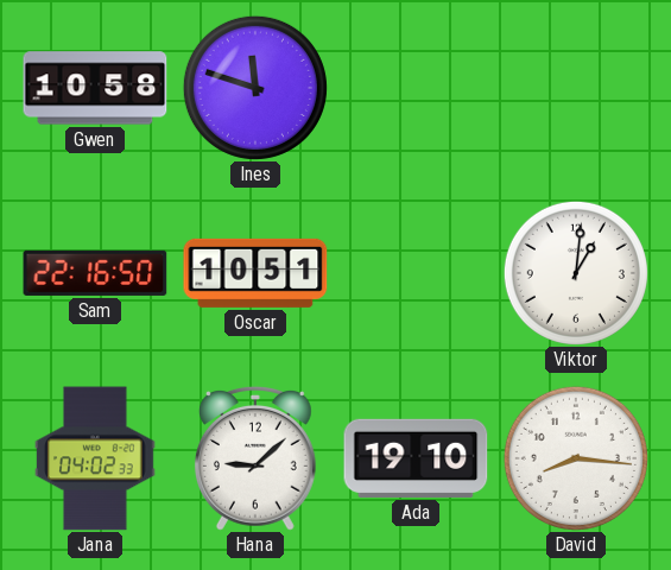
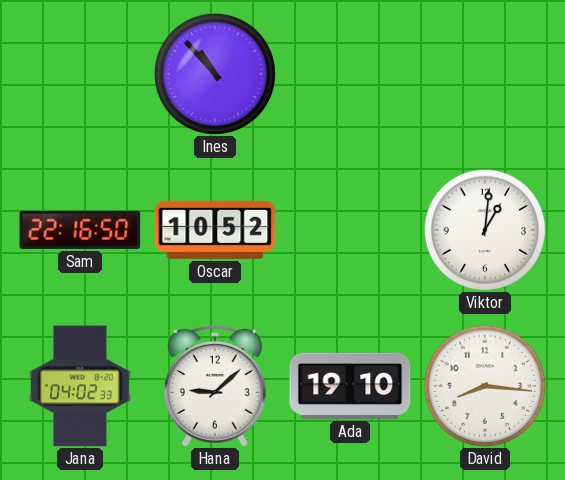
Gwen: 10:58 -> none
Ines: 11:48 -> 10:53
Oscar: 10:51 -> 10:52
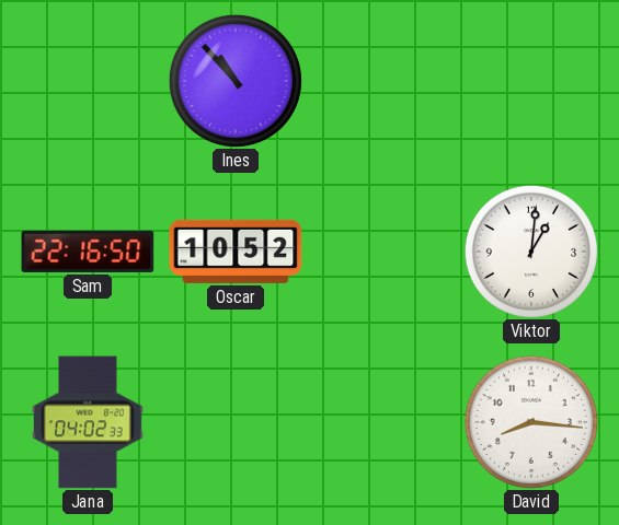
Hana: 9:08 -> none
Ada: 19:10 -> none
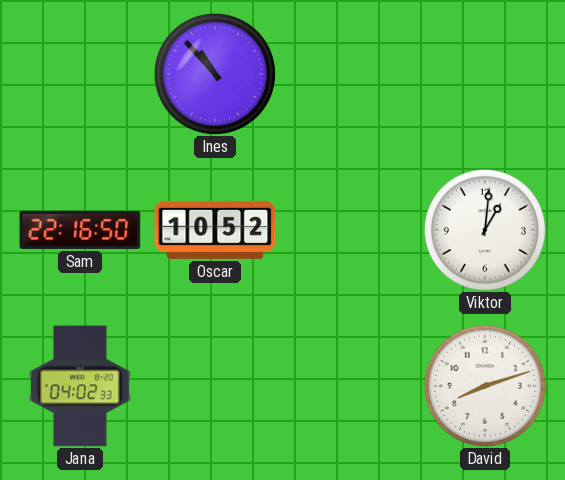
David: 8:16 -> 8:12
